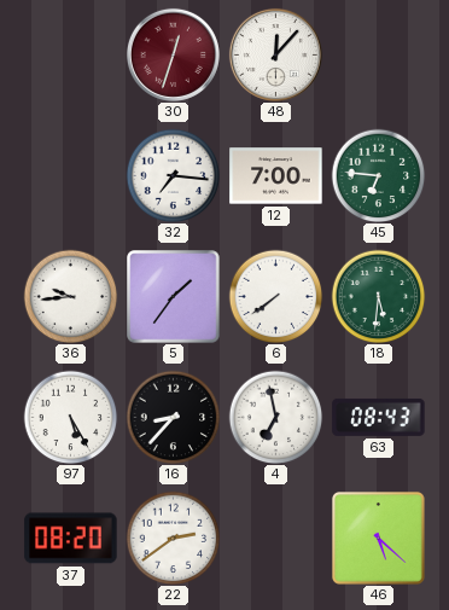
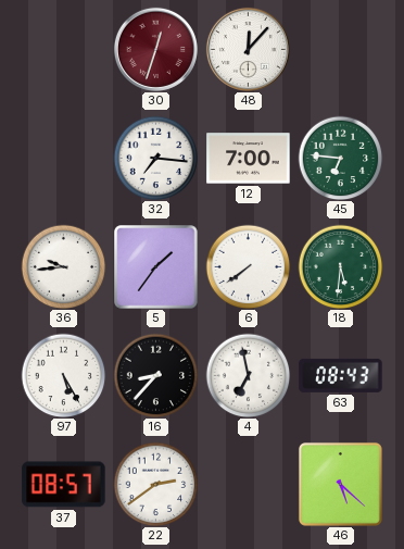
37: 08:20 -> 08:57
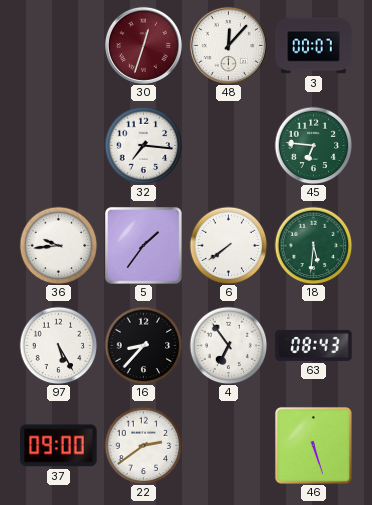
3: none -> 00:07
12: 7:00 -> none
4: 6:58 -> 6:54
37: 08:57 -> 09:00
46: 5:22 -> 5:27
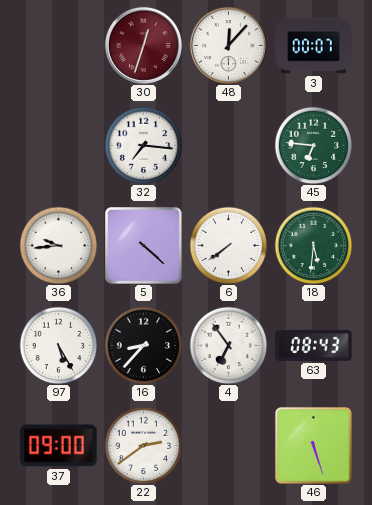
5: 1:36 -> 4:22
